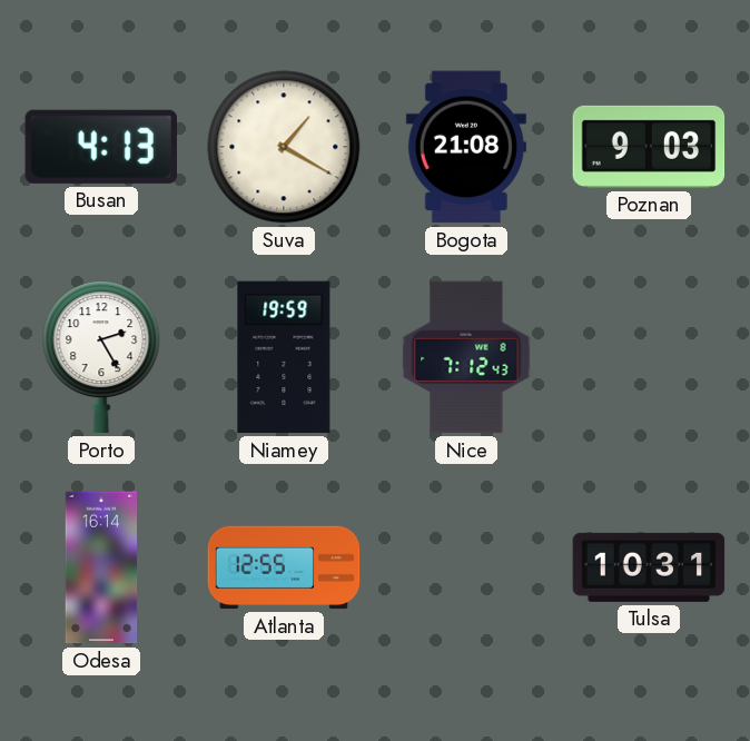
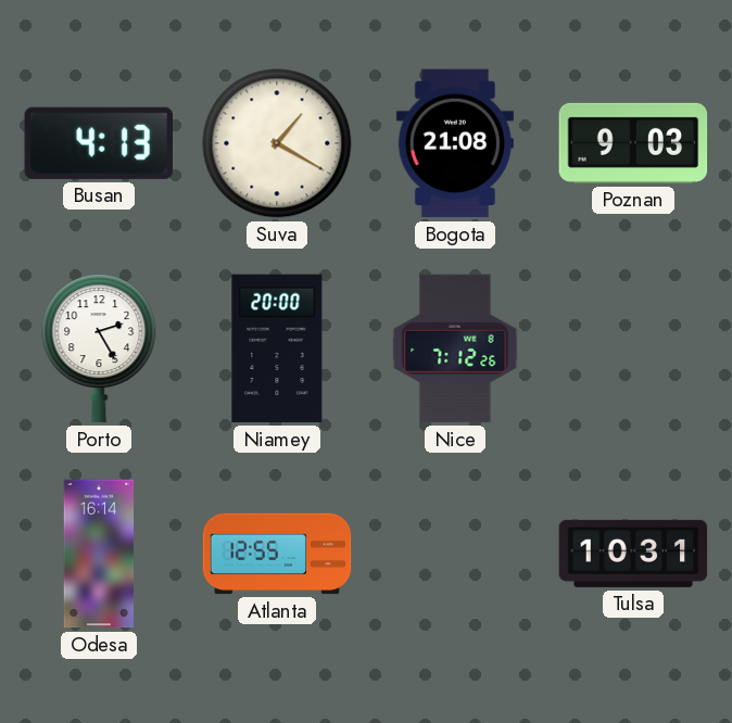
Niamey: 19:59 -> 20:00
Nice: 7:12:43 -> 7:12:26
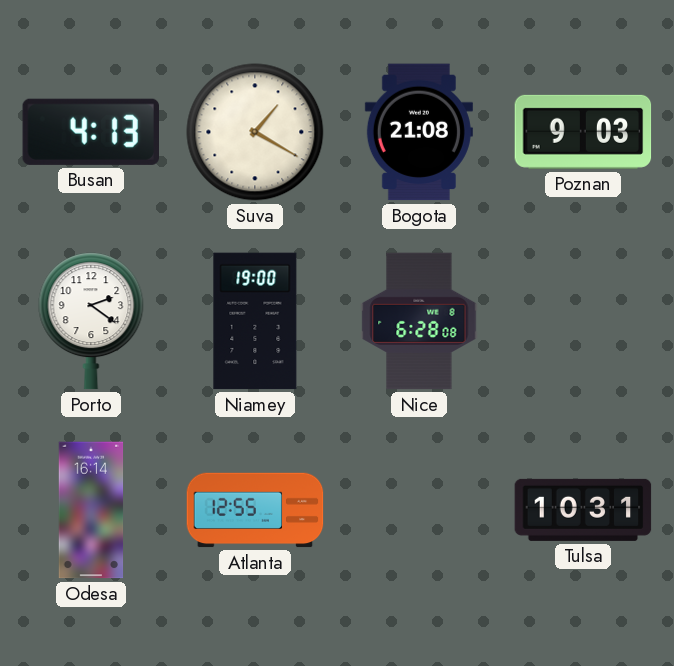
Porto: 2:25 -> 2:21
Niamey: 20:00 -> 19:00
Nice: 7:12 -> 6:28
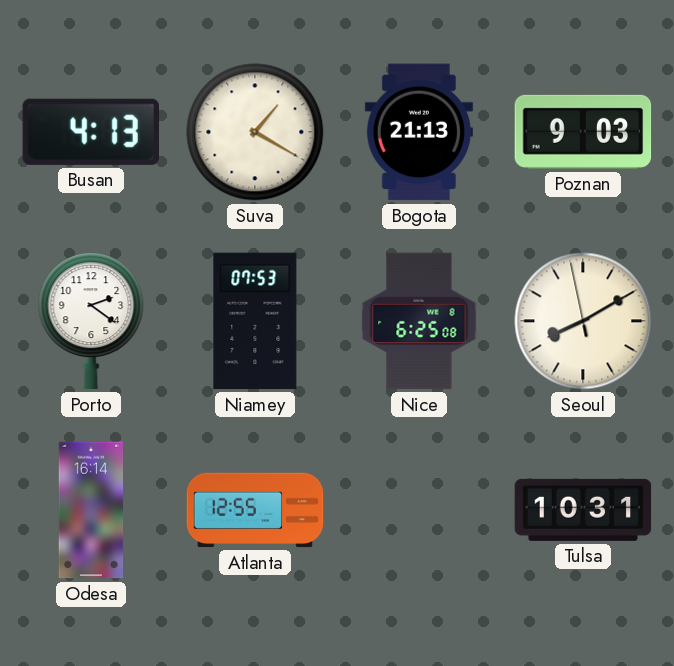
Bogota: 21:08 -> 21:13
Niamey: 19:00 -> 07:53
Nice: 6:28 -> 6:25
Seoul: none -> 8:09
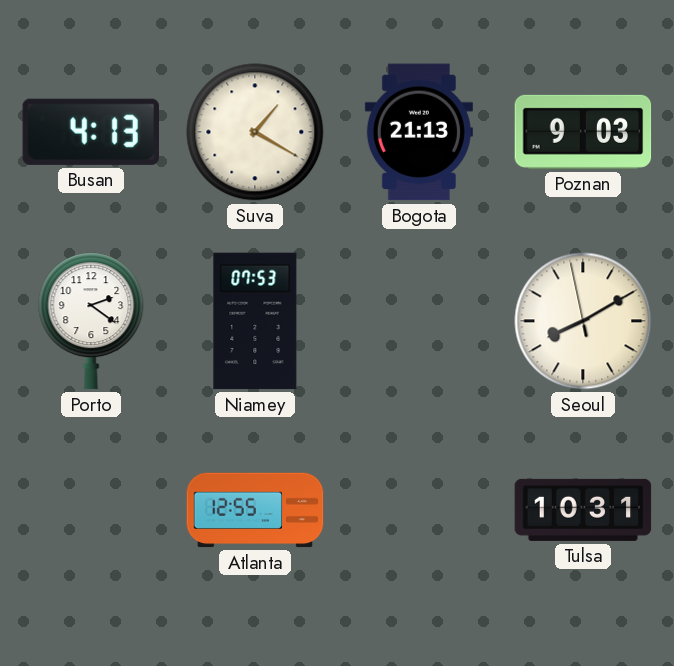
Nice: 6:25 -> none
Odesa: 16:14 -> none
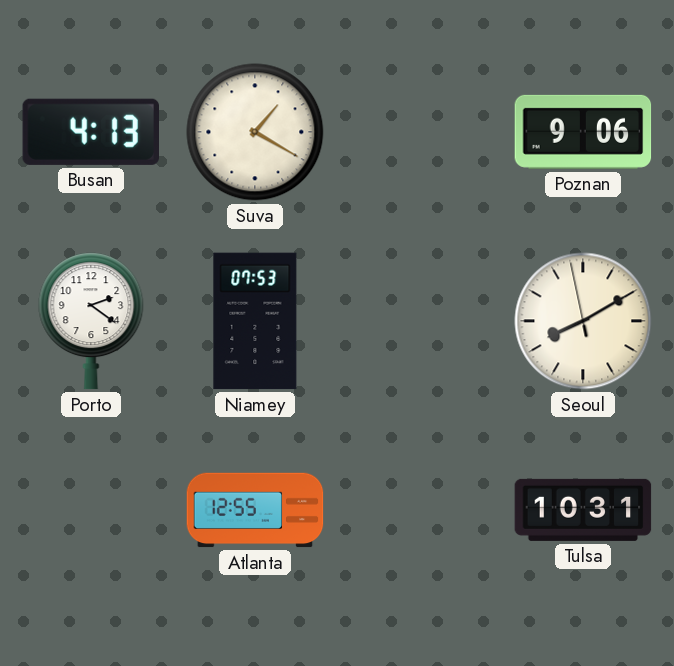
Bogota: 21:13 -> none
Poznan: 9:03 -> 9:06
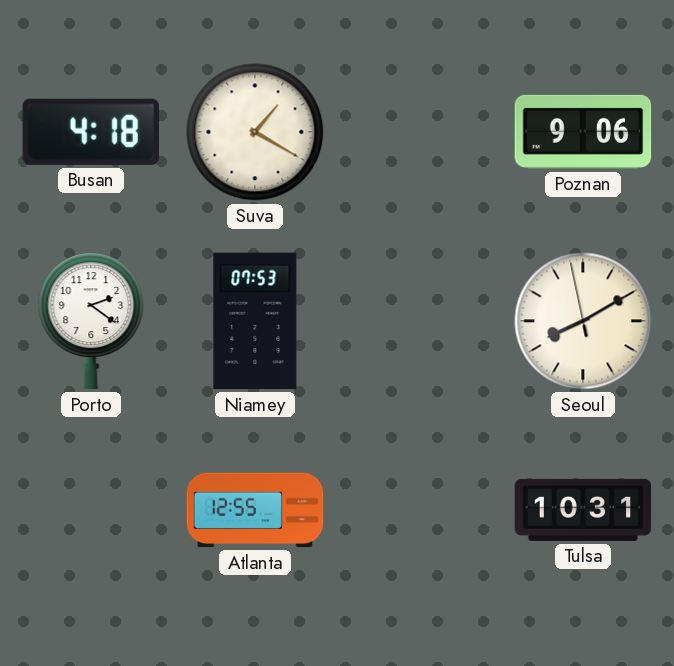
Busan: 4:13 -> 4:18
